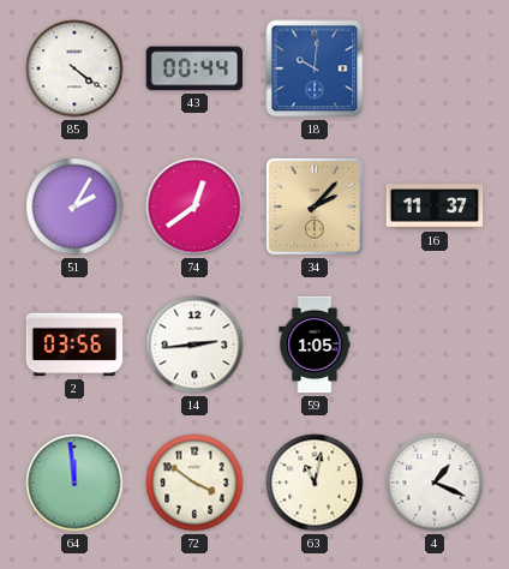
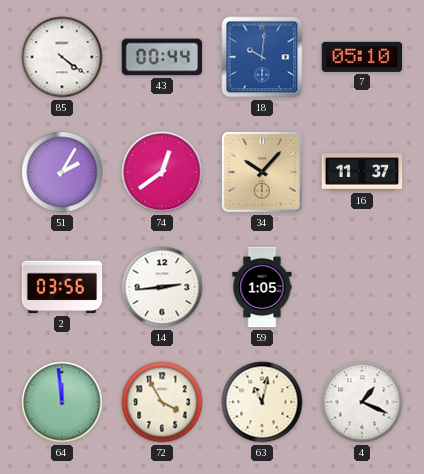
7: none -> 05:10
34: 2:07 -> 10:07
72: 3:51 -> 3:55
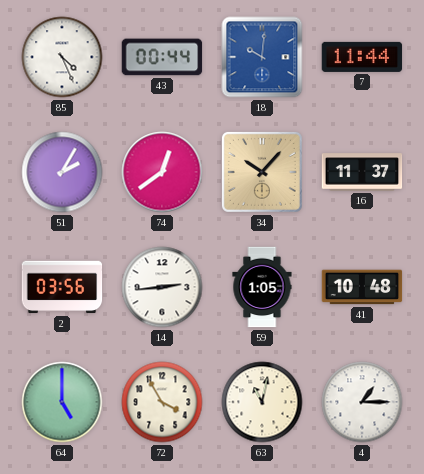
85: 4:21 -> 4:26
7: 05:10 -> 11:44
41: none -> 10:48
64: 11:59 -> 5:00
4: 1:19 -> 1:15
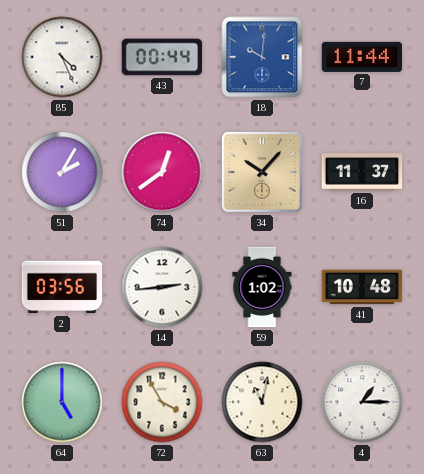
59: 1:05 -> 1:02
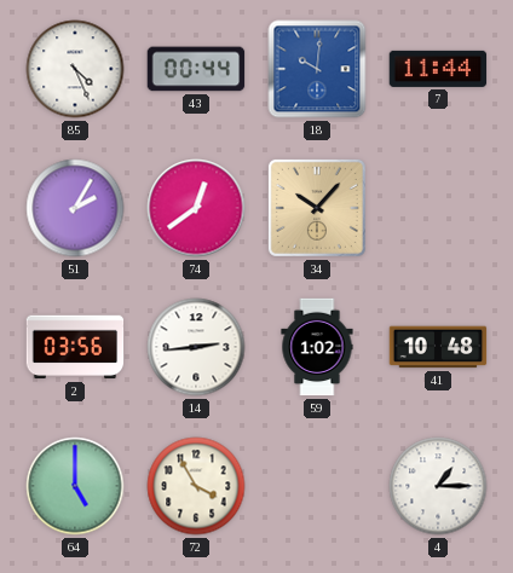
16: 11:37 -> none
63: 11:02 -> none
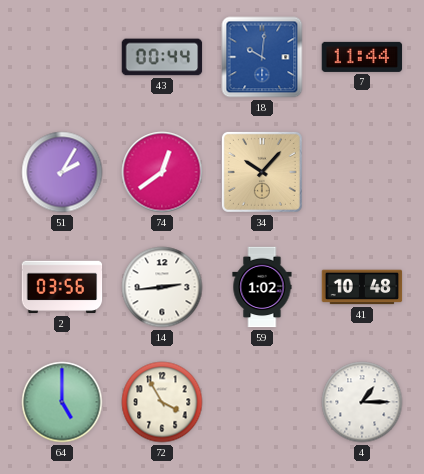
85: 4:26 -> none
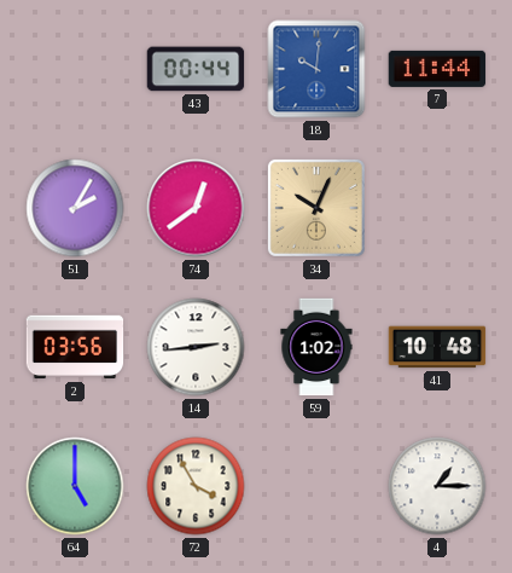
34: 10:07 -> 10:04
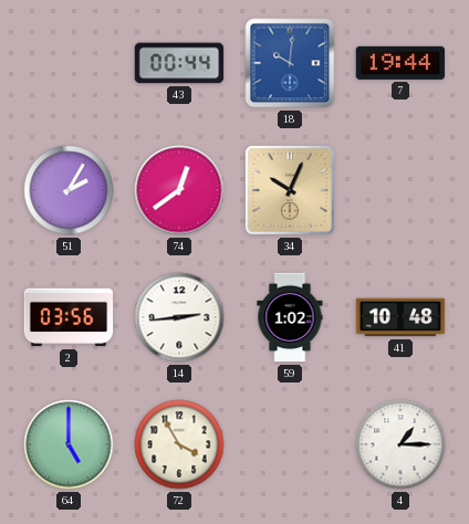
7: 11:44 -> 19:44
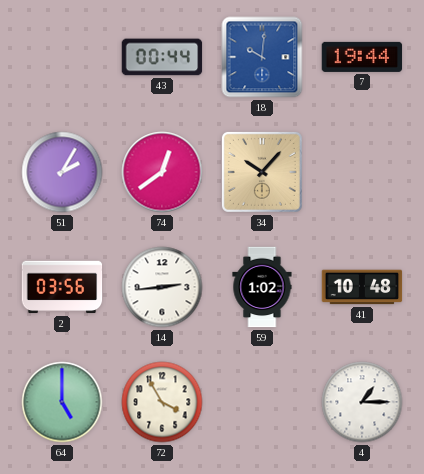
34: 10:04 -> 10:07
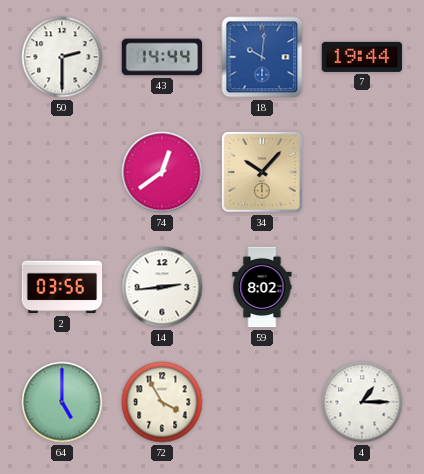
50: none -> 2:30
43: 00:44 -> 14:44
51: 2:05 -> none
59: 1:02 -> 8:02
41: 10:48 -> none
